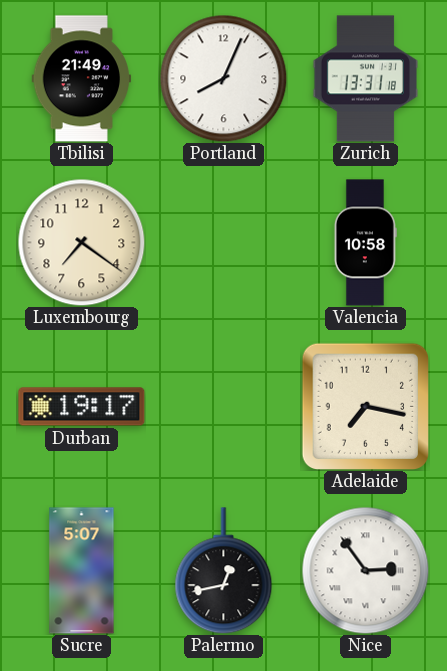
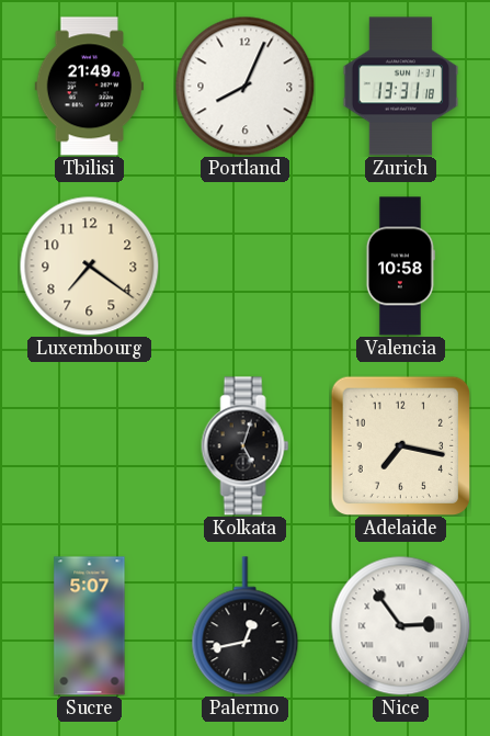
Durban: 19:17 -> none
Kolkata: none -> 5:03
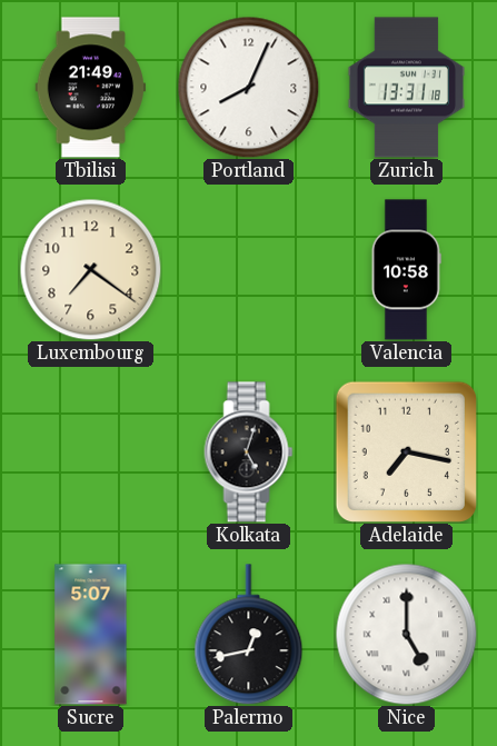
Nice: 2:54 -> 5:00
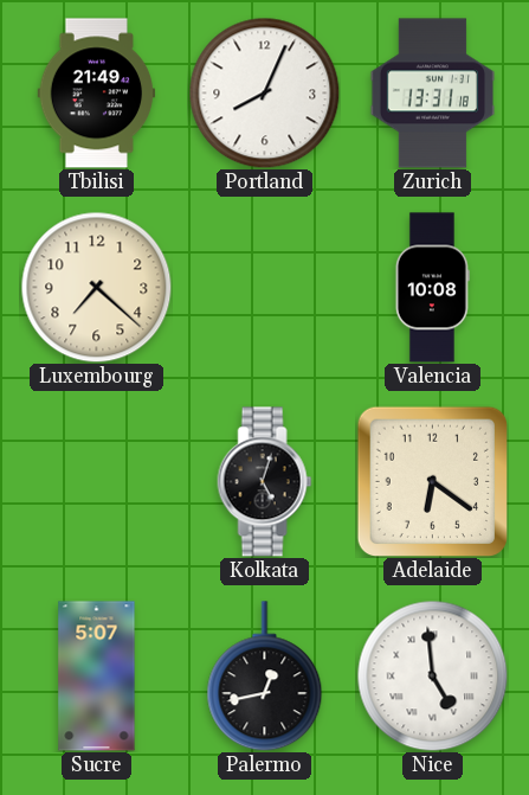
Luxembourg: 7:21 -> 7:22
Valencia: 10:58 -> 10:08
Adelaide: 7:17 -> 6:21
Nice: 5:00 -> 4:59
